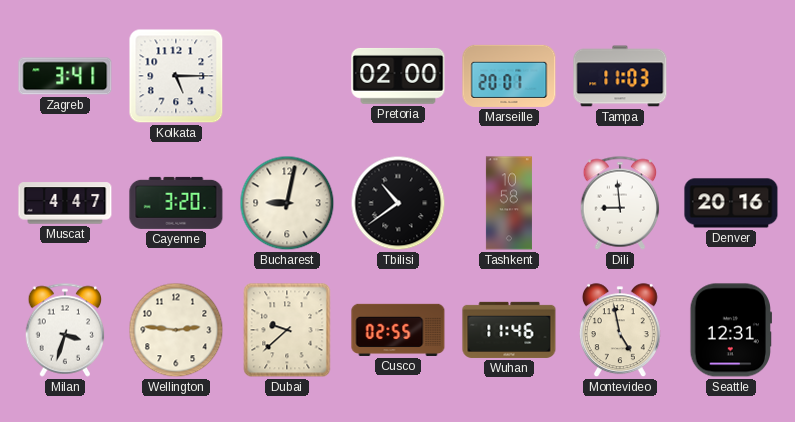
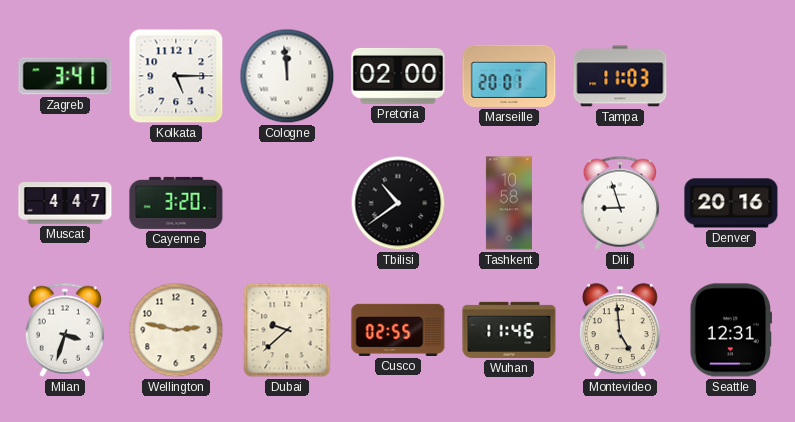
Cologne: none -> 11:59
Bucharest: 9:02 -> none
Dili: 8:59 -> 8:57
Wellington: 2:46 -> 2:47
Montevideo: 4:58 -> 4:59
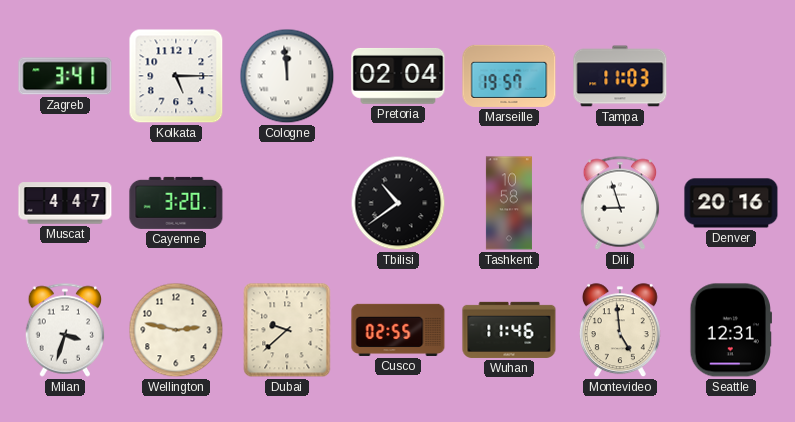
Pretoria: 02:00 -> 02:04
Marseille: 20:01 -> 19:57
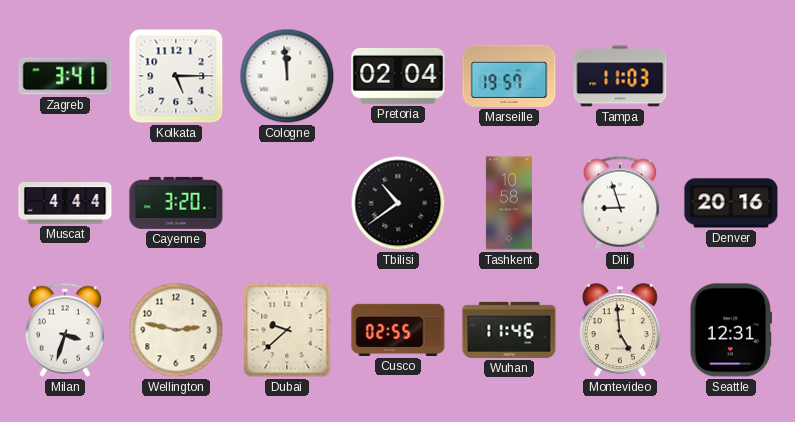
Muscat: 4:47 -> 4:44
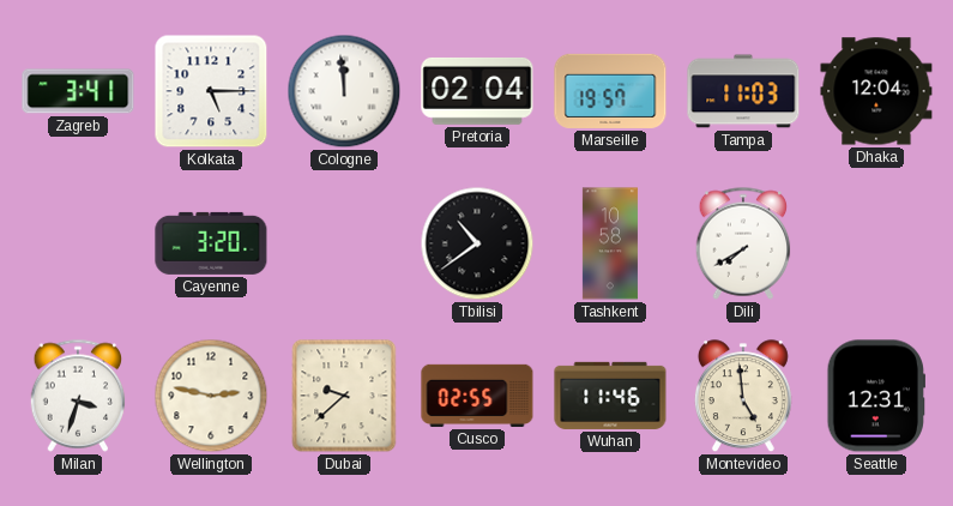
Dhaka: none -> 12:04
Muscat: 4:44 -> none
Dili: 8:57 -> 7:40
Denver: 20:16 -> none
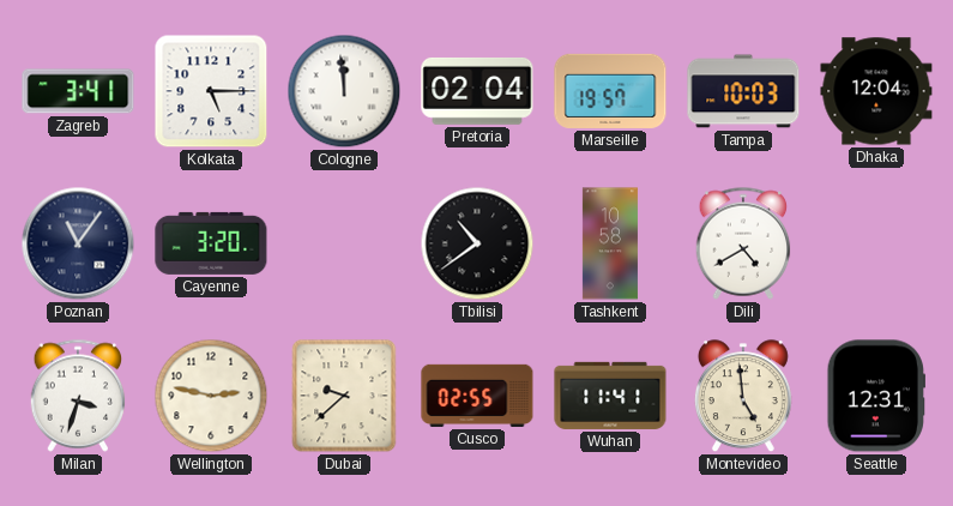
Tampa: 11:03 -> 10:03
Poznan: none -> 11:06
Dili: 7:40 -> 4:40
Wuhan: 11:46 -> 11:41
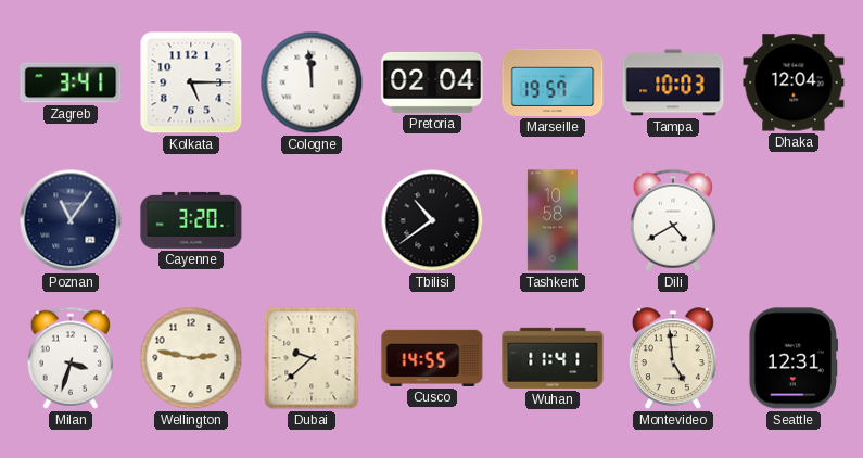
Cusco: 02:55 -> 14:55
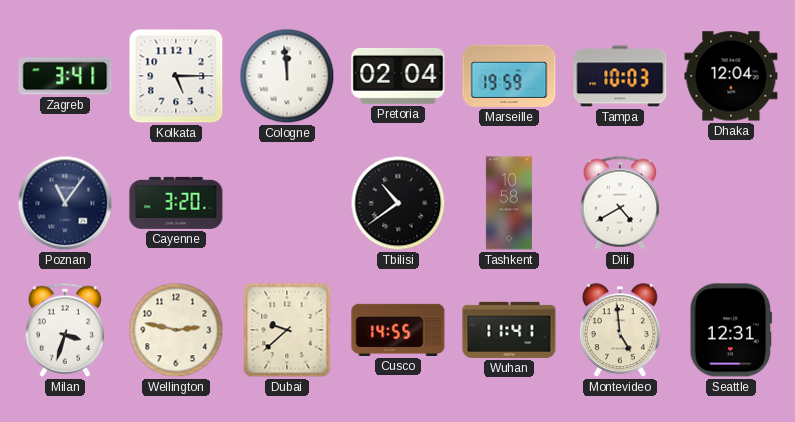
Marseille: 19:57 -> 19:59
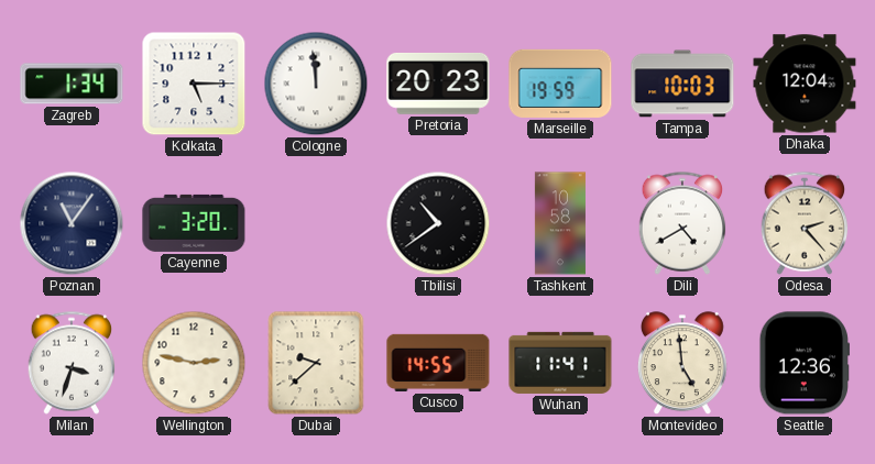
Zagreb: 3:41 -> 1:34
Pretoria: 02:04 -> 20:23
Odesa: none -> 2:23
Seattle: 12:31 -> 12:36
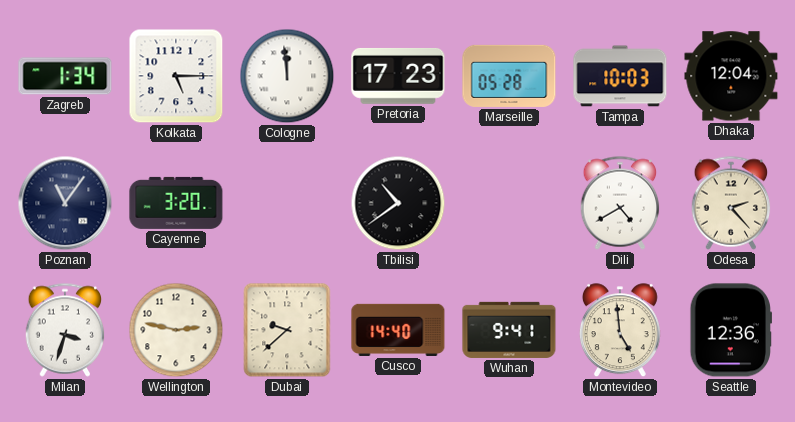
Pretoria: 20:23 -> 17:23
Marseille: 19:59 -> 05:28
Tashkent: 10:58 -> none
Cusco: 14:55 -> 14:40
Wuhan: 11:41 -> 9:41
